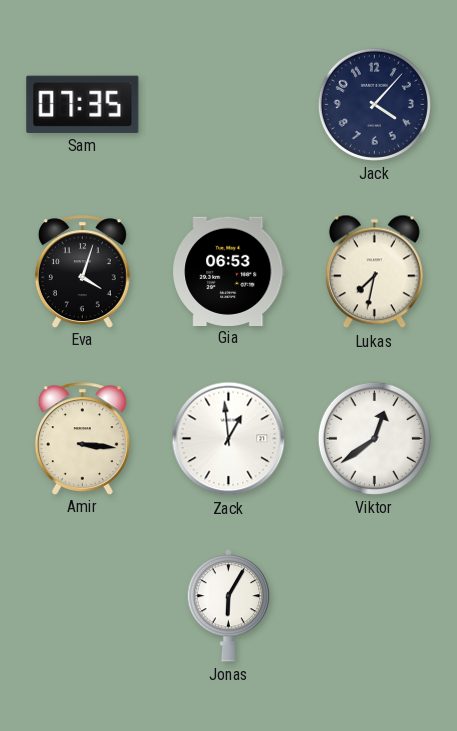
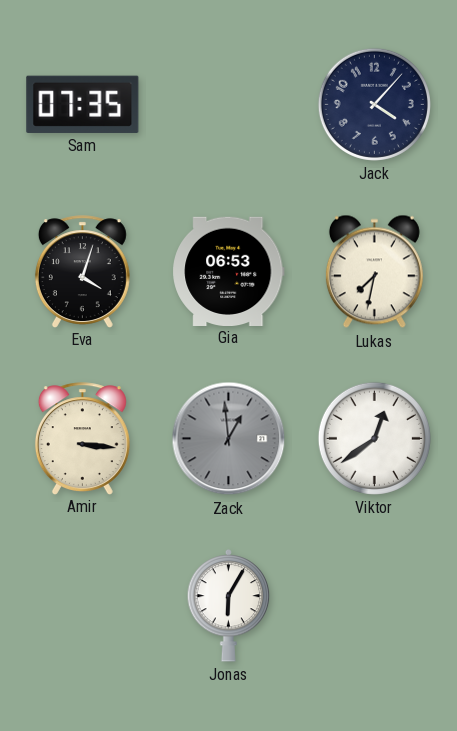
Zack dial: white -> grey
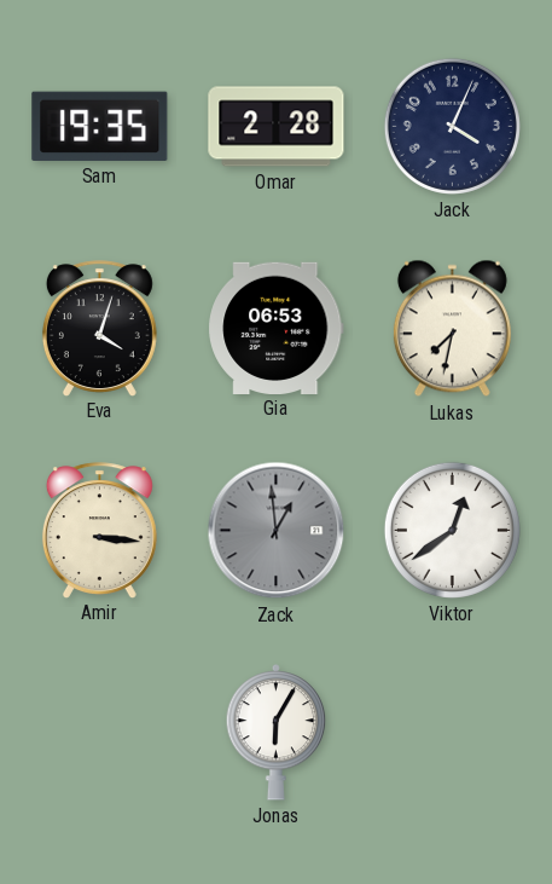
Sam: 07:35 -> 19:35
Omar: none -> 2:28
Jack: 4:07 -> 4:04
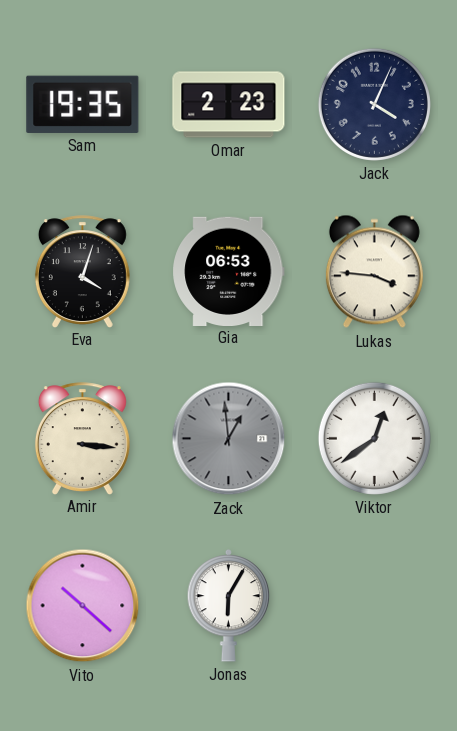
Omar: 2:28 -> 2:23
Lukas: 7:32 -> 3:46
Vito: none -> 10:22
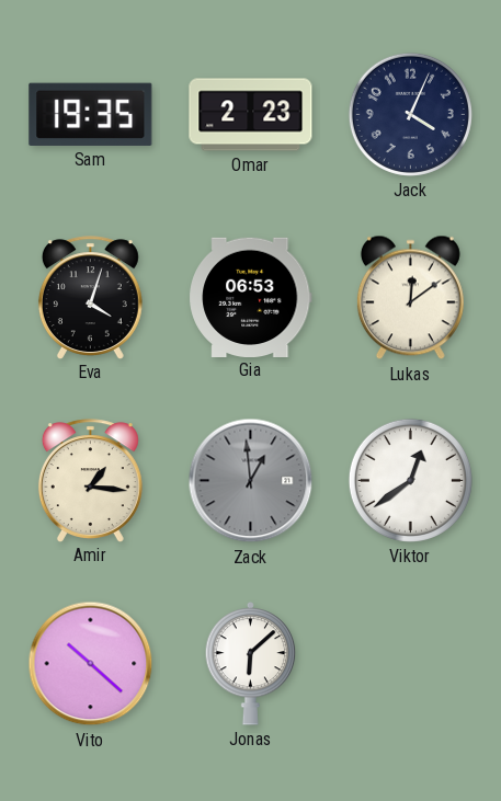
Lukas: 3:46 -> 12:09
Amir: 3:16 -> 1:16
Jonas: 6:05 -> 6:08
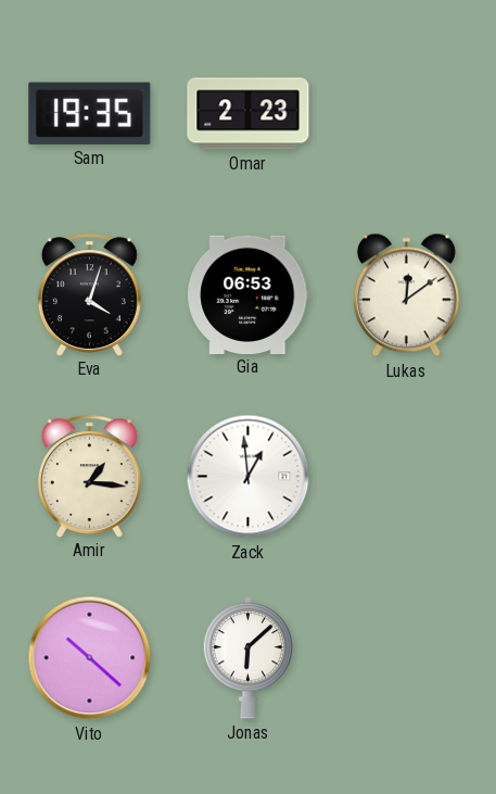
Jack: 4:04 -> none
Zack dial: grey -> white
Viktor: 12:39 -> none
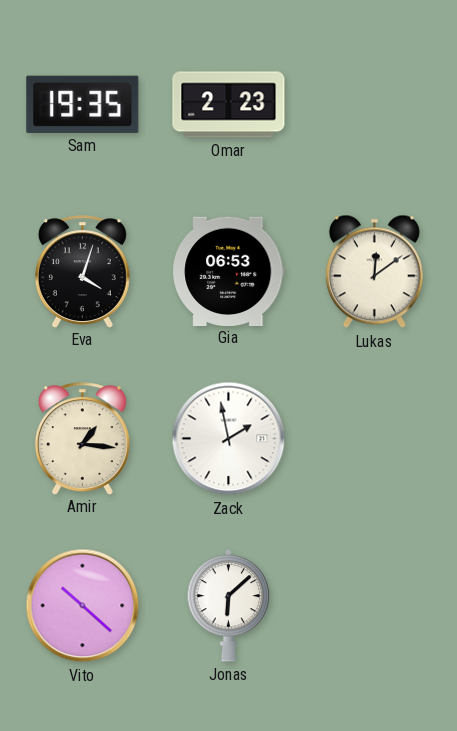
Zack: 12:59 -> 1:58
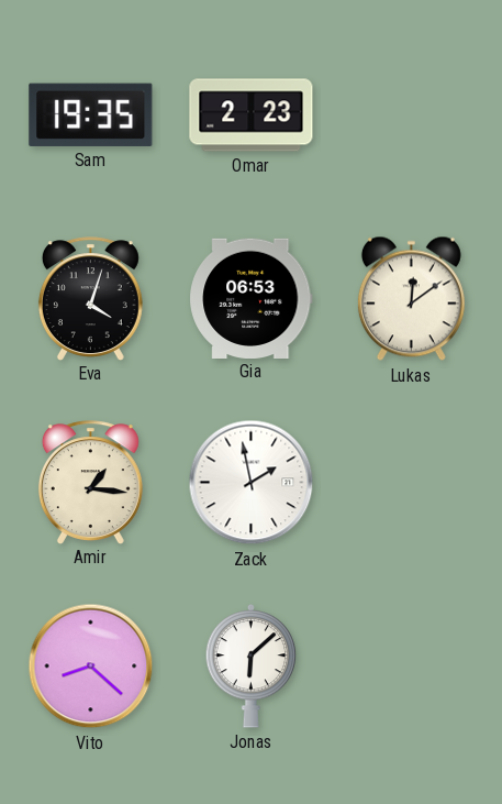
Vito: 10:22 -> 8:22
